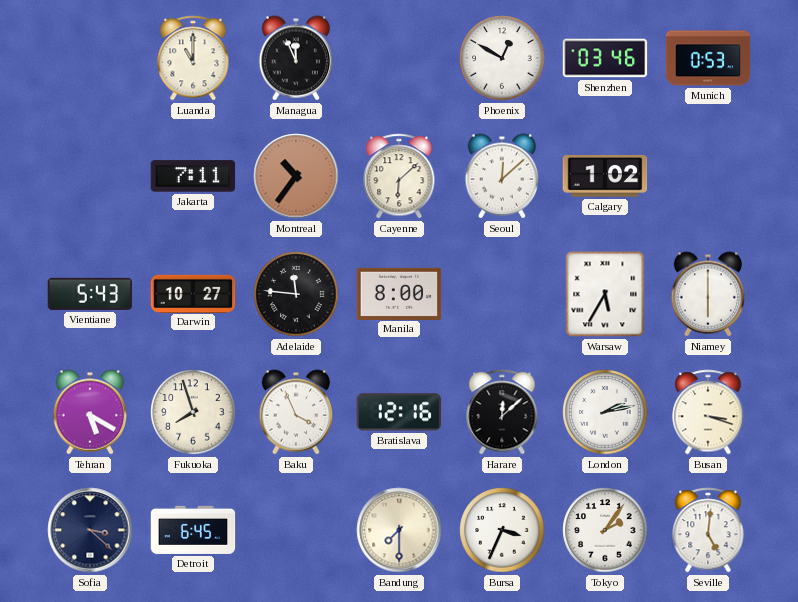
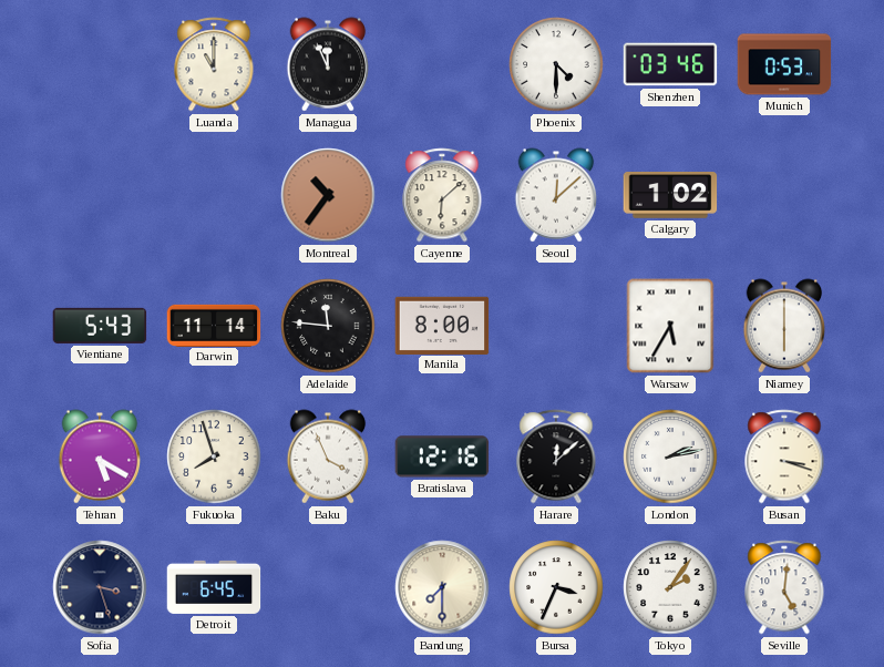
Phoenix: 12:50 -> 4:30
Jakarta: 7:11 -> none
Darwin: 10:27 -> 11:14
Sofia: 3:22 -> 3:27
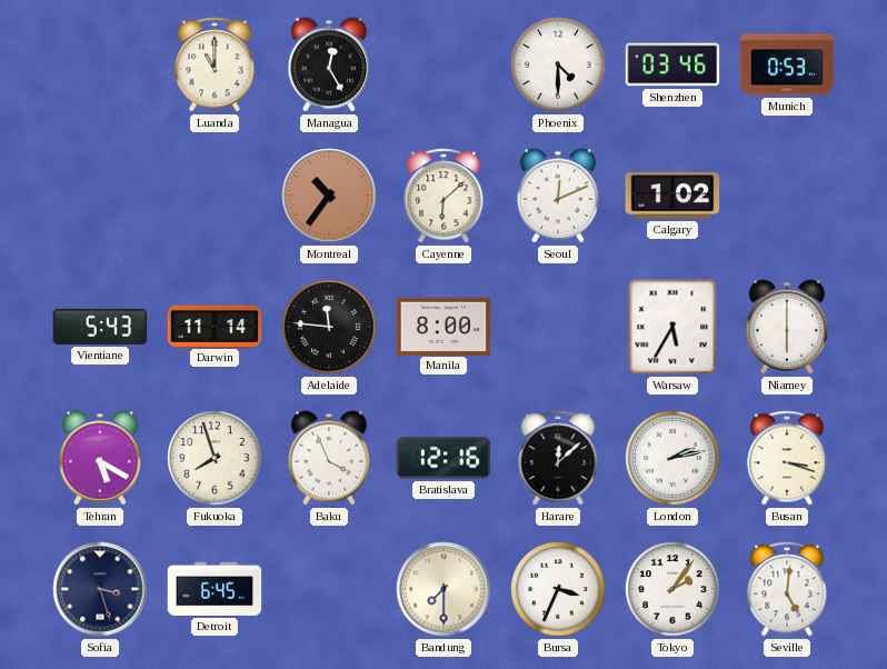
Managua: 11:56 -> 12:25
Seoul: 12:08 -> 12:11
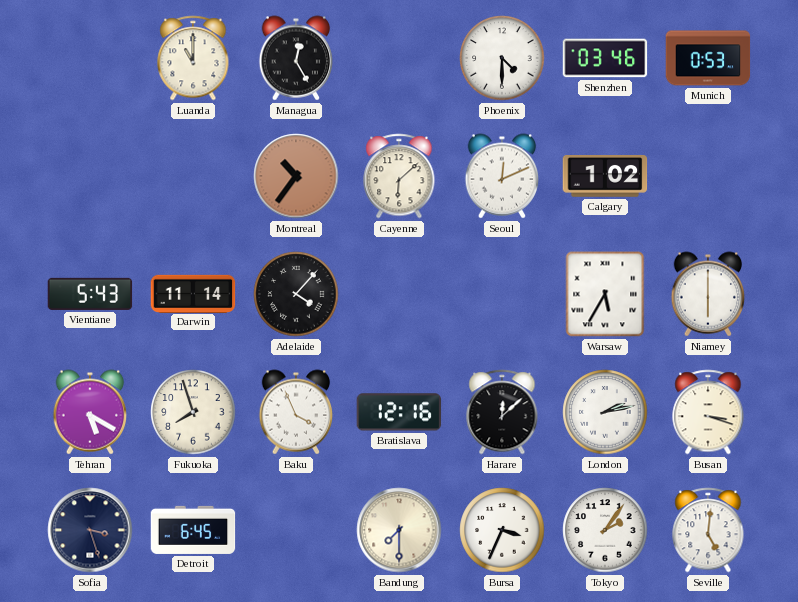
Adelaide: 11:46 -> 4:07
Manila: 8:00 -> none
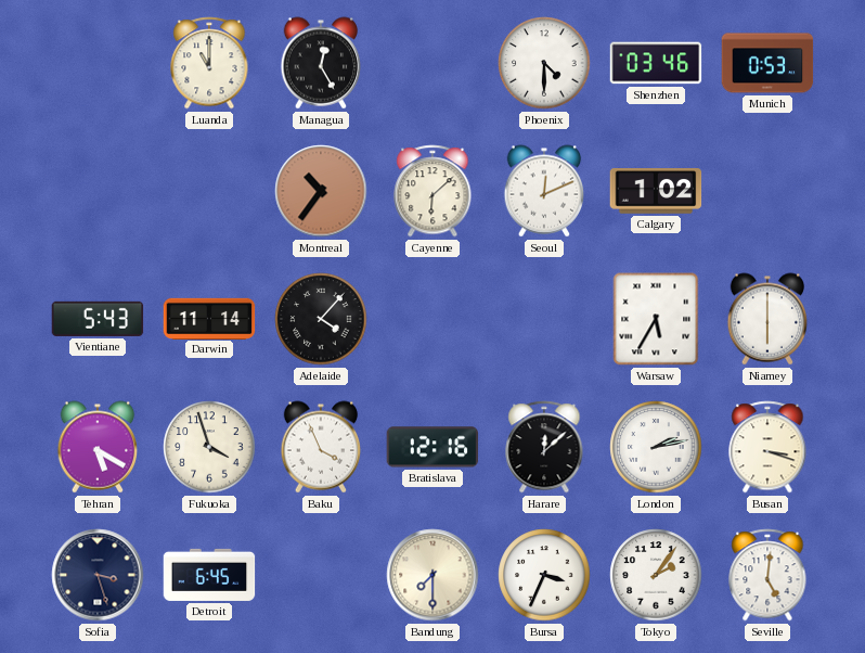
Fukuoka: 7:57 -> 3:57
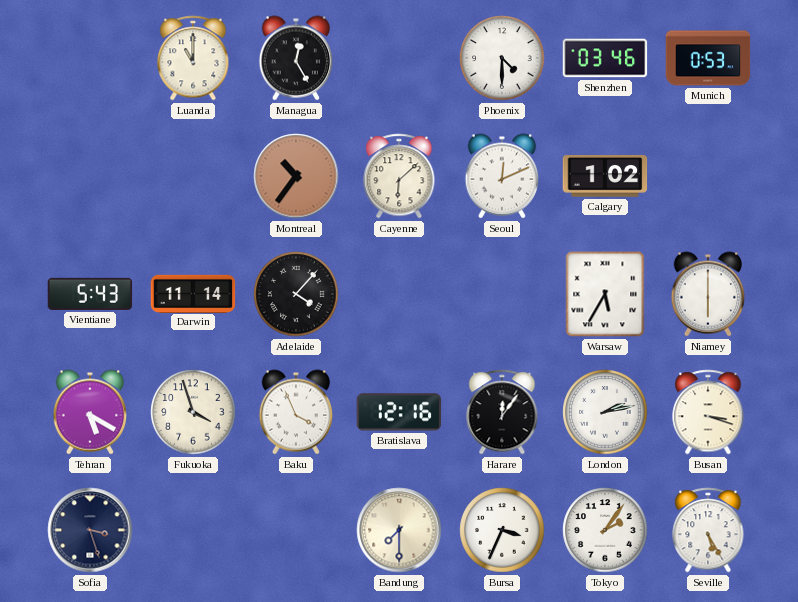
Harare: 12:08 -> 12:06
Detroit: 6:45 -> none
Seville: 5:01 -> 5:25
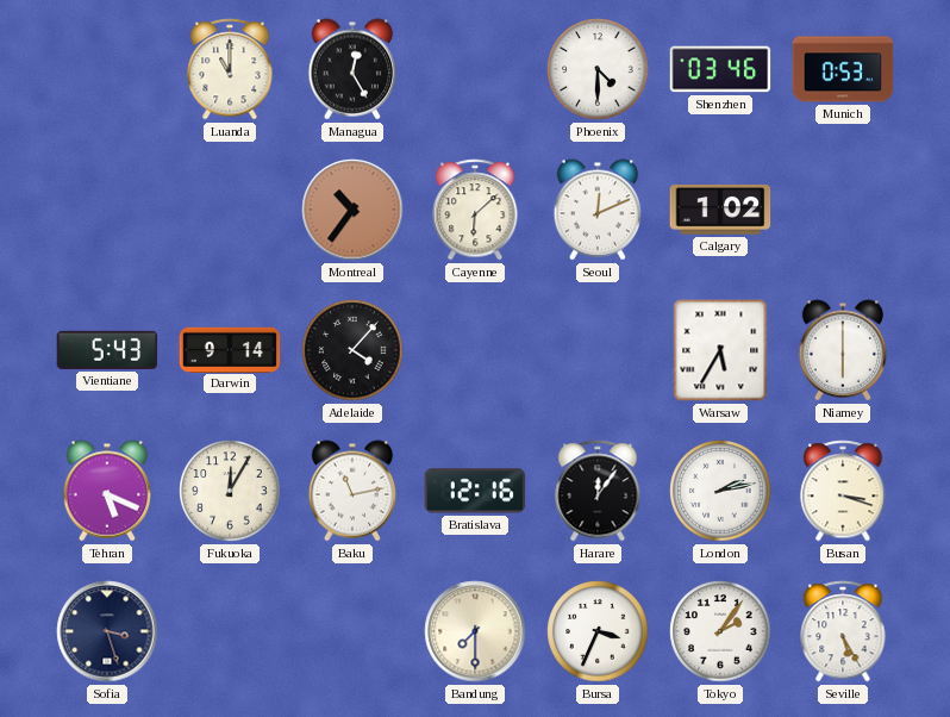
Darwin: 11:14 -> 9:14
Tehran: 5:20 -> 5:19
Fukuoka: 3:57 -> 12:05
Baku: 3:56 -> 11:13
